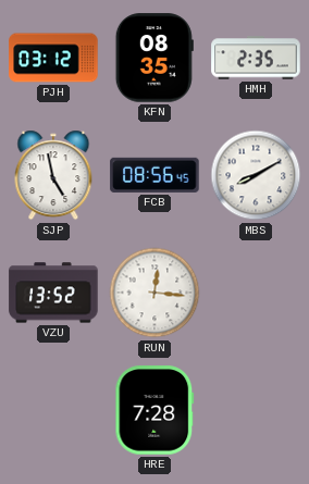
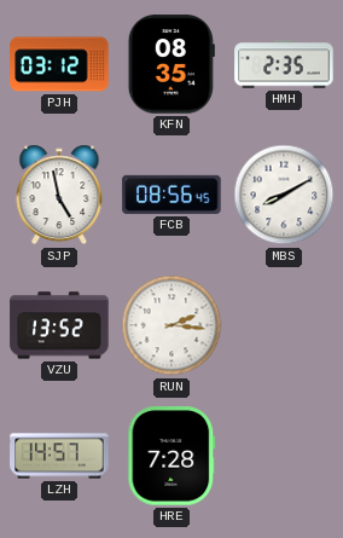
RUN: 12:16 -> 2:16
LZH: none -> 14:57
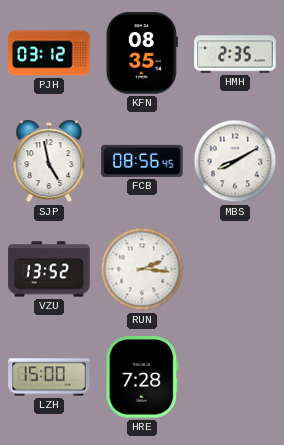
LZH: 14:57 -> 15:00
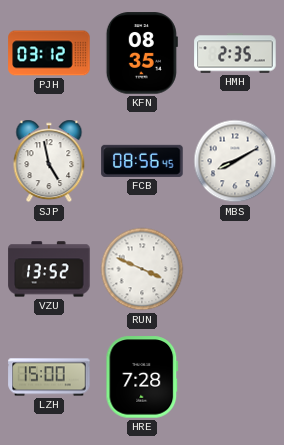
RUN: 2:16 -> 3:49
